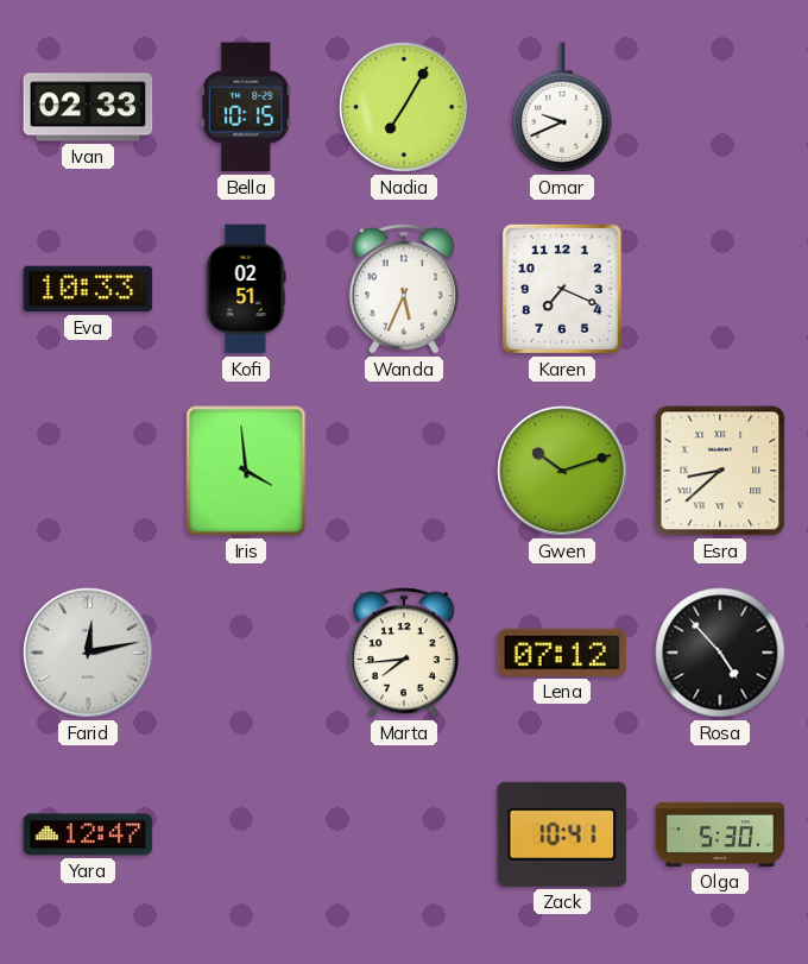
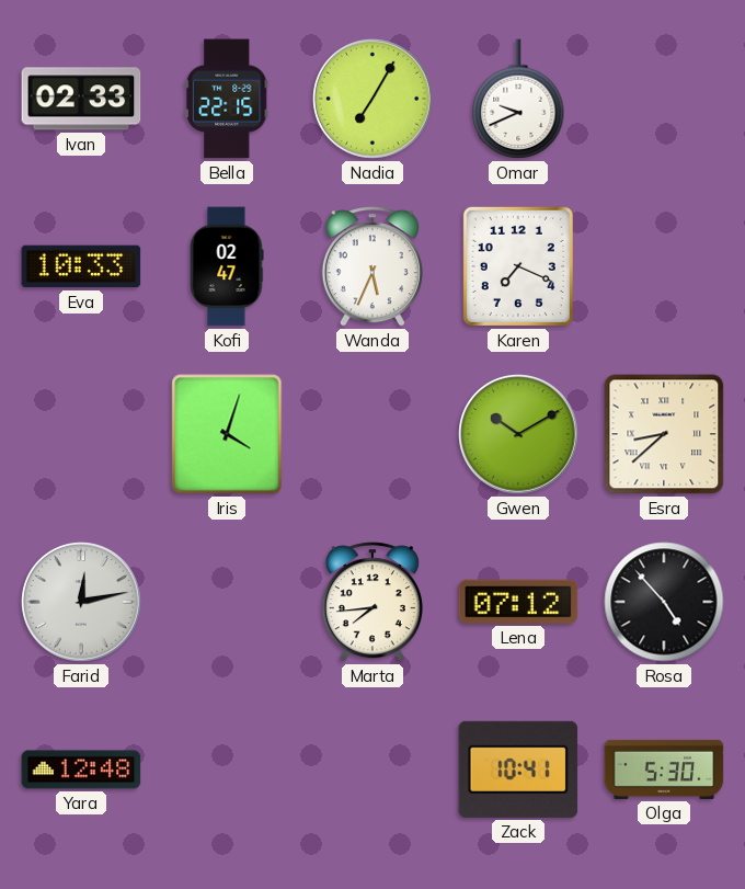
Bella: 10:15 -> 22:15
Kofi: 02:51 -> 02:47
Iris: 3:59 -> 4:03
Gwen: 10:12 -> 10:10
Yara: 12:47 -> 12:48
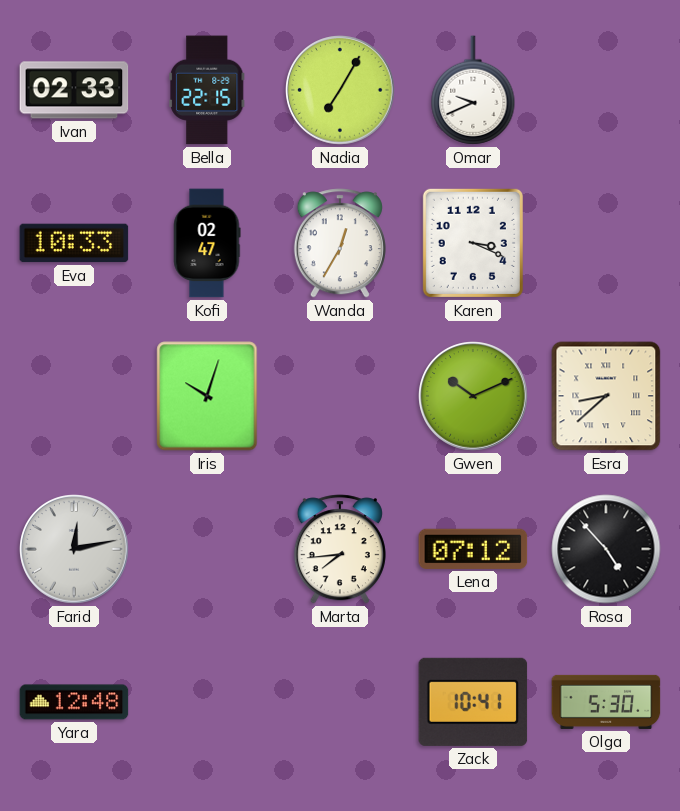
Wanda: 5:34 -> 12:35
Karen: 7:19 -> 3:19
Iris: 4:03 -> 10:03
Gwen: 10:10 -> 10:11
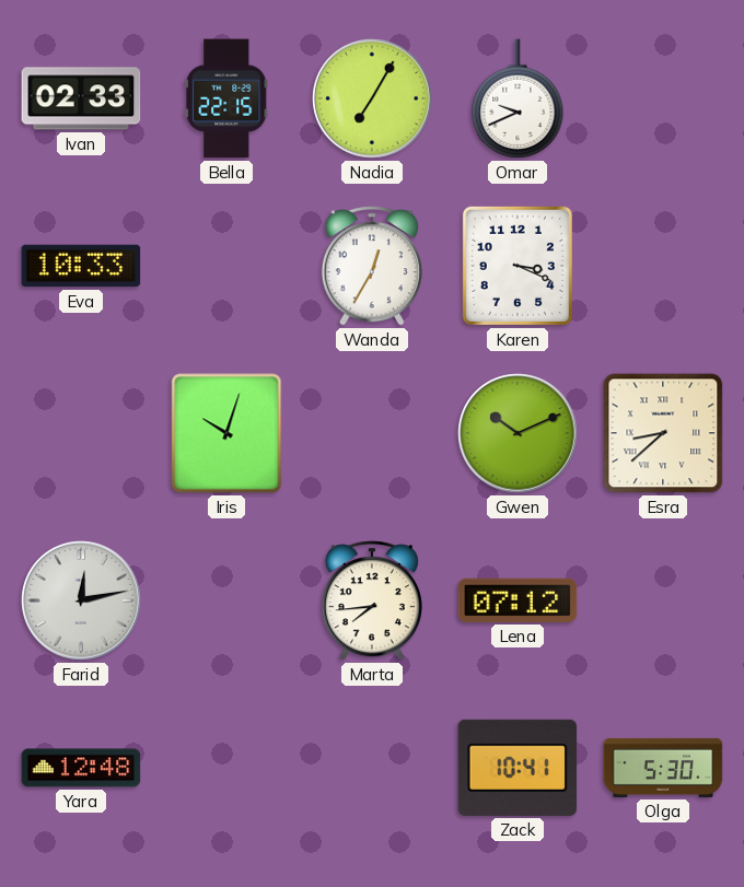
Kofi: 02:47 -> none
Rosa: 4:53 -> none
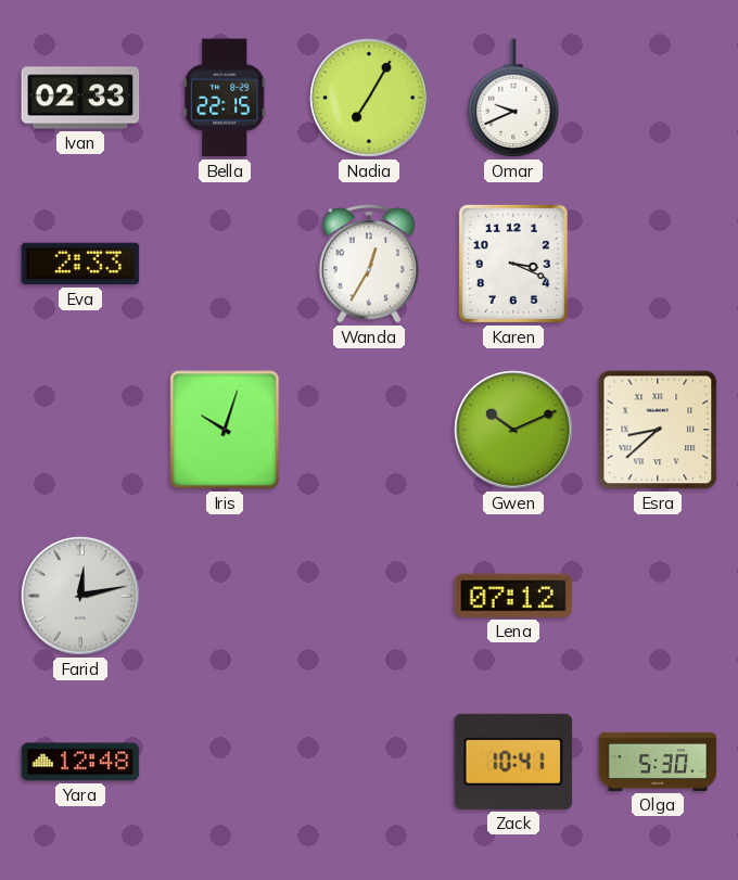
Eva: 10:33 -> 2:33
Marta: 7:44 -> none
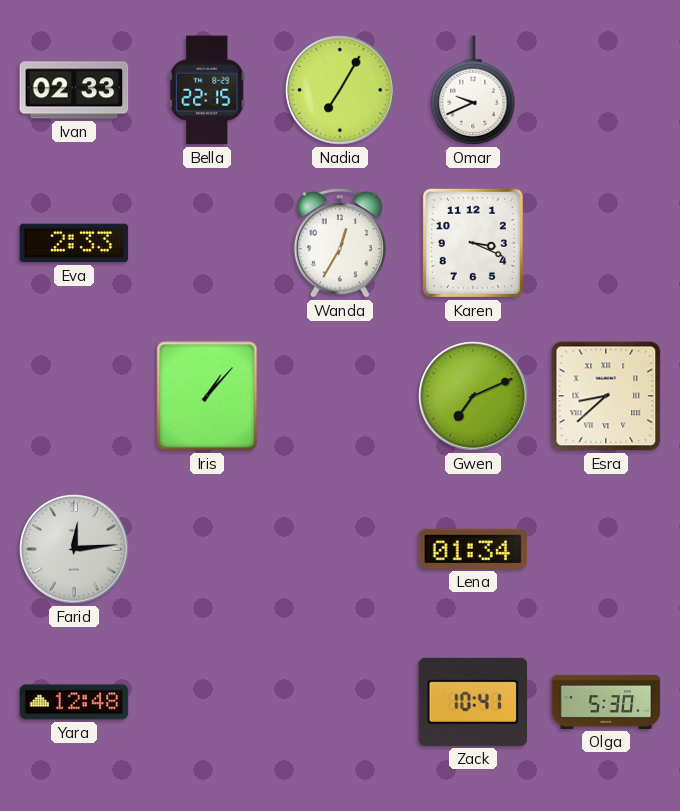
Iris: 10:03 -> 1:07
Gwen: 10:11 -> 7:11
Farid: 12:13 -> 12:14
Lena: 07:12 -> 01:34
